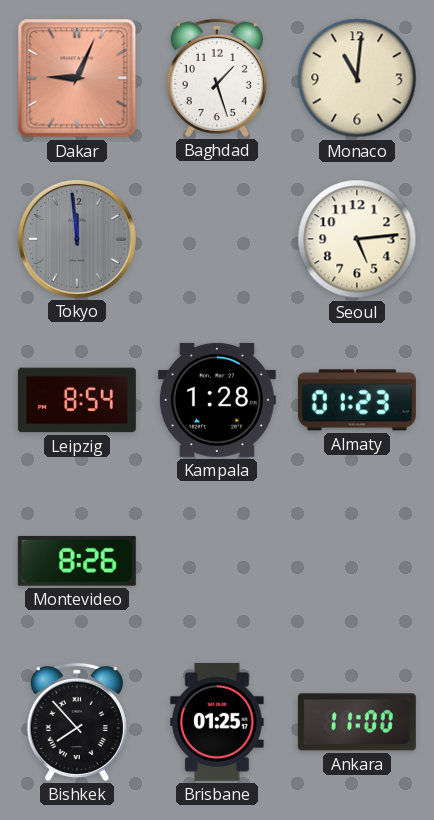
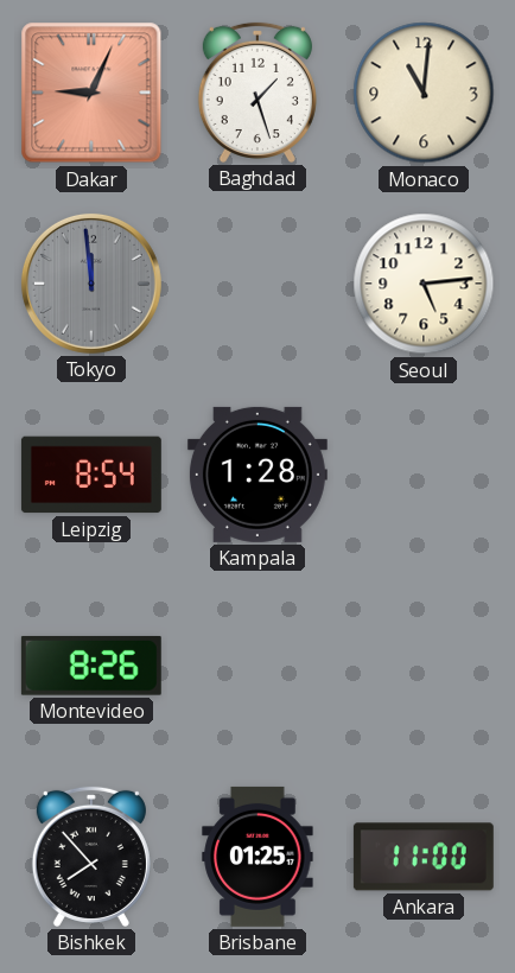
Almaty: 01:23 -> none
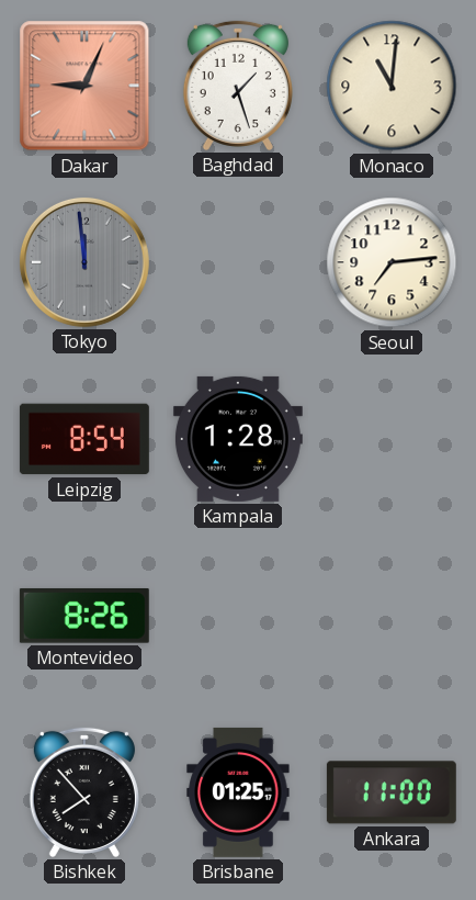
Seoul: 5:14 -> 7:14
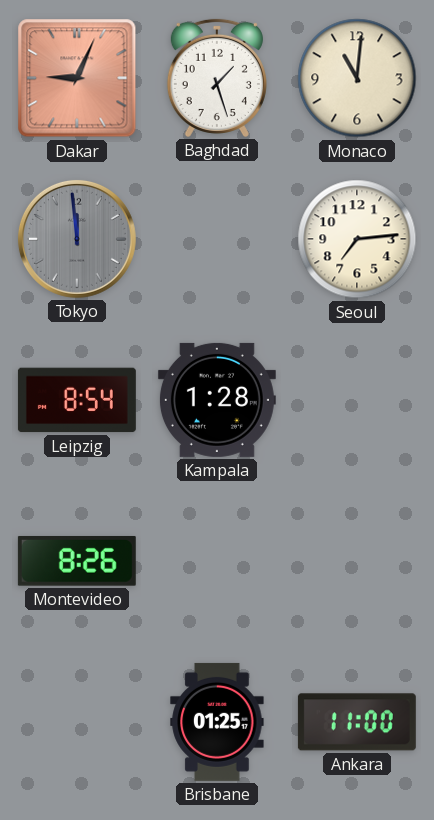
Bishkek: 7:53 -> none
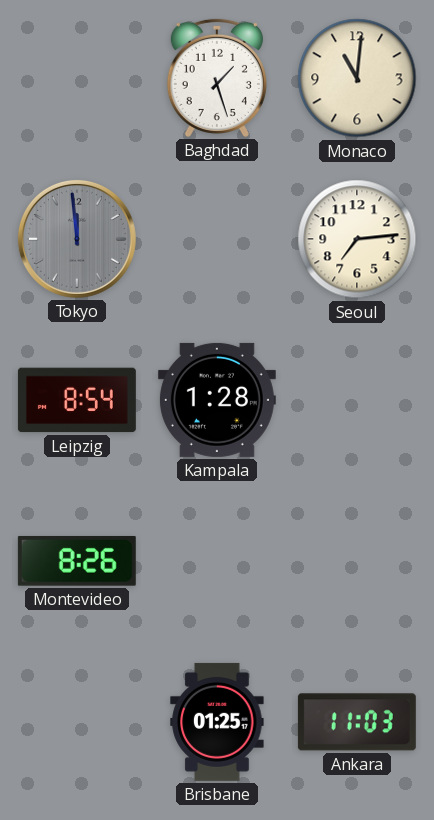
Dakar: 9:04 -> none
Ankara: 11:00 -> 11:03
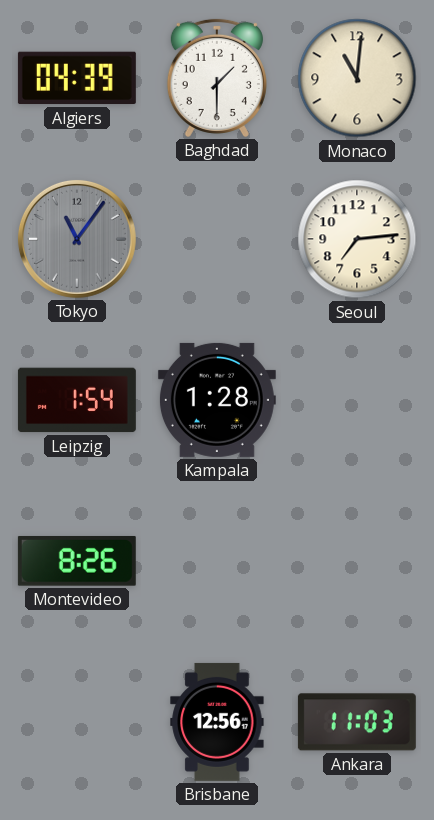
Algiers: none -> 04:39
Baghdad: 1:27 -> 1:30
Tokyo: 11:59 -> 11:06
Leipzig: 8:54 -> 1:54
Brisbane: 01:25 -> 12:56
